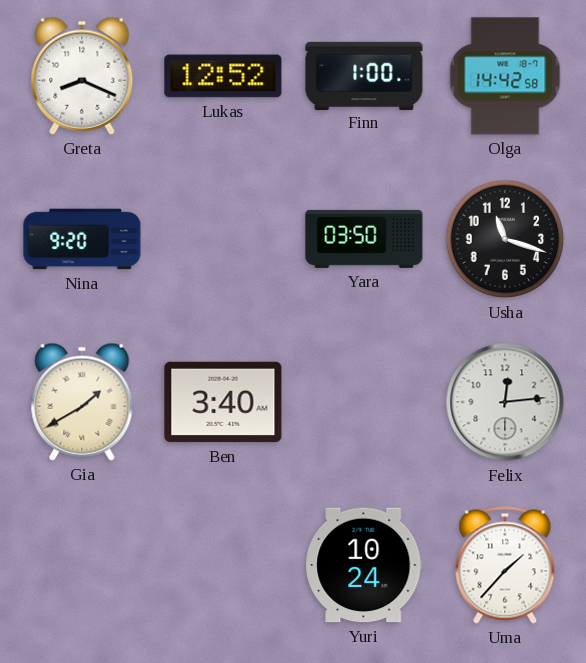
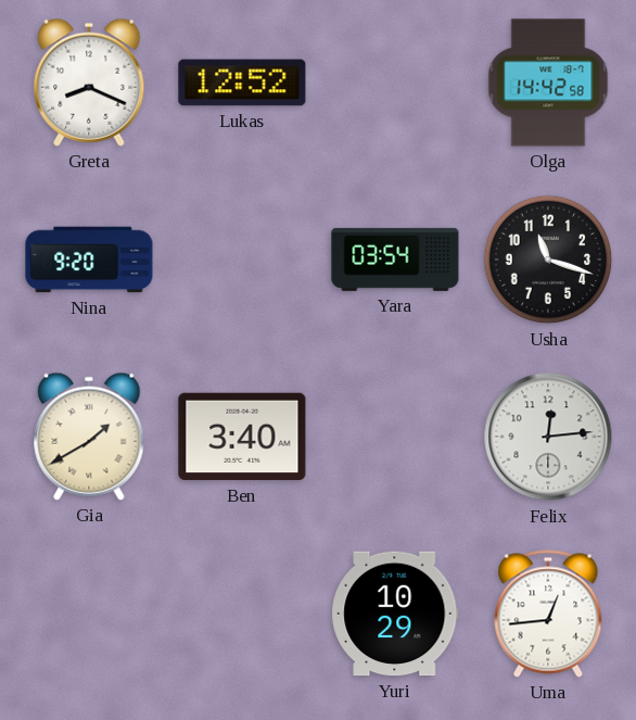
Finn: 1:00 -> none
Yara: 03:50 -> 03:54
Yuri: 10:24 -> 10:29
Uma: 1:37 -> 12:44
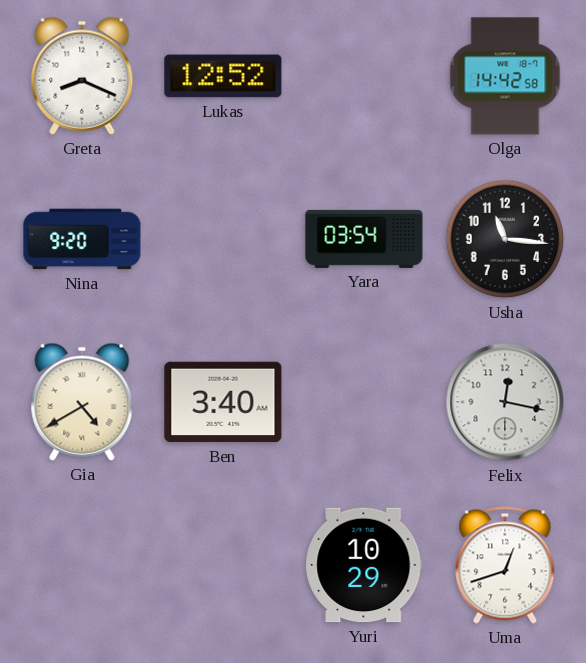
Usha: 11:18 -> 11:16
Gia: 1:40 -> 4:40
Felix: 12:14 -> 12:17
Uma: 12:44 -> 12:42
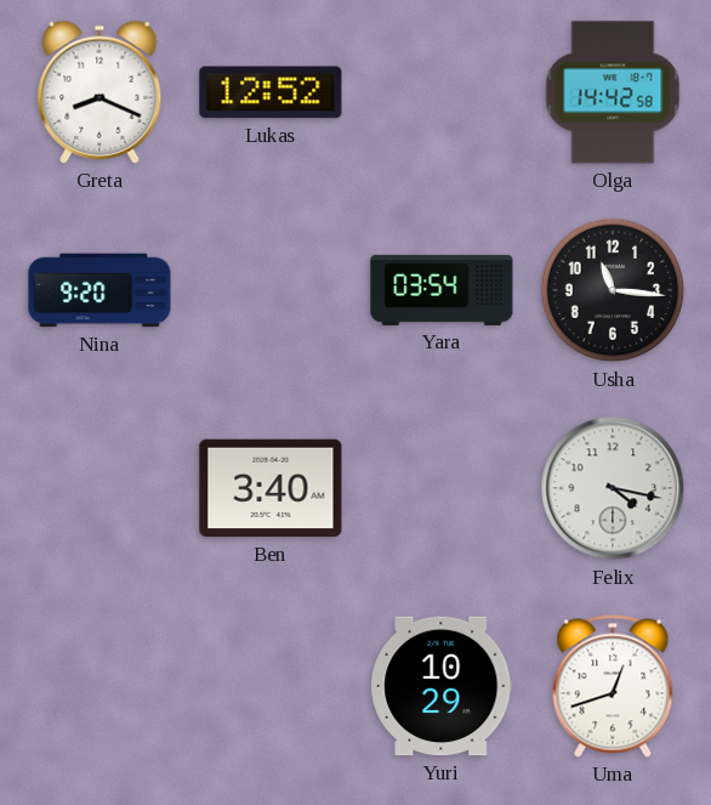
Gia: 4:40 -> none
Felix: 12:17 -> 4:17
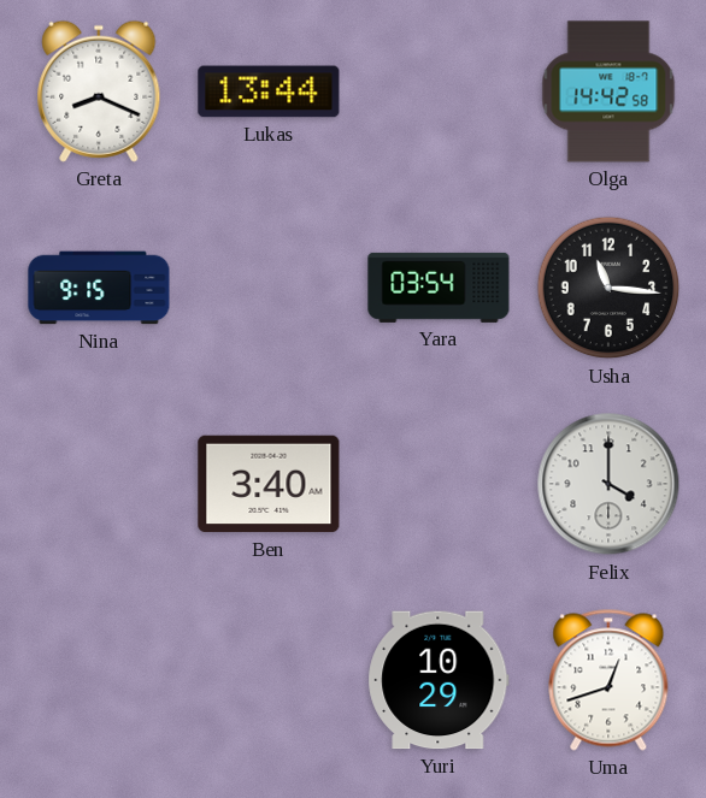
Lukas: 12:52 -> 13:44
Nina: 9:20 -> 9:15
Felix: 4:17 -> 4:00
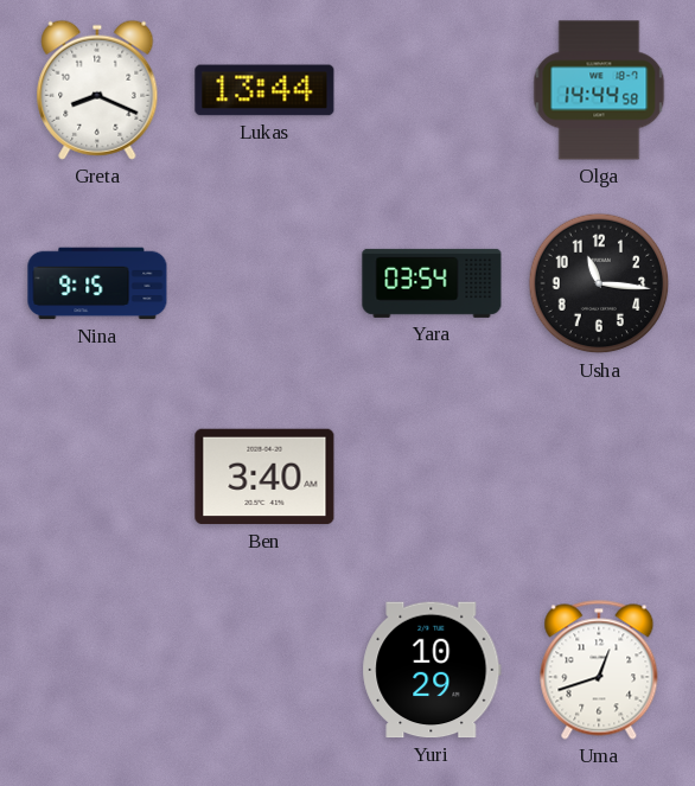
Olga: 14:42 -> 14:44
Felix: 4:00 -> none
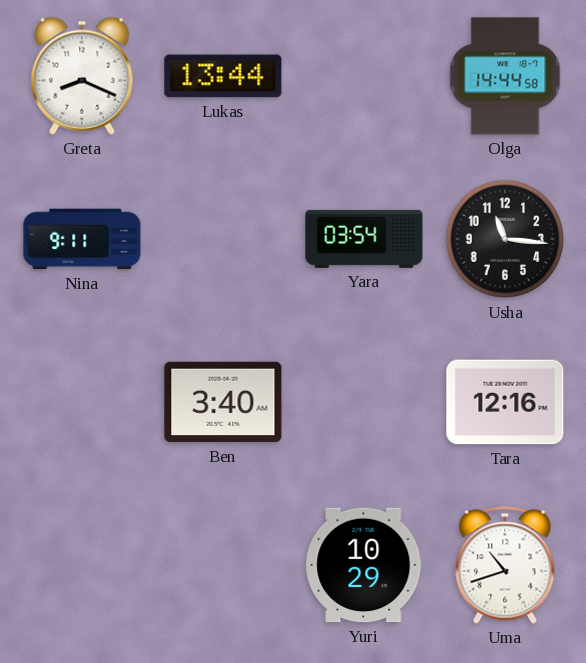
Nina: 9:15 -> 9:11
Tara: none -> 12:16
Uma: 12:42 -> 10:42
